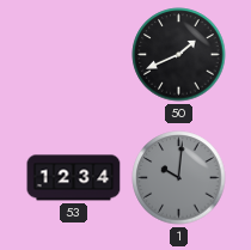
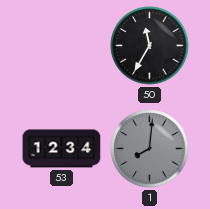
50: 1:41 -> 11:35
1: 10:01 -> 8:01
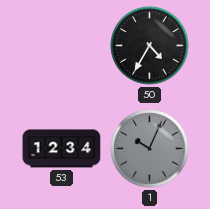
50: 11:35 -> 4:35
1: 8:01 -> 10:04
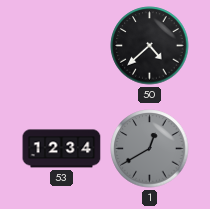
50: 4:35 -> 4:38
1: 10:04 -> 12:40
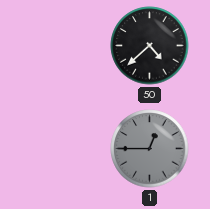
53: 12:34 -> none
1: 12:40 -> 12:45
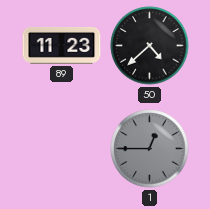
89: none -> 11:23
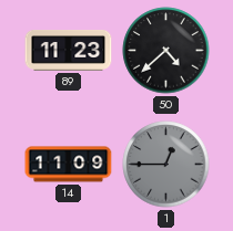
14: none -> 11:09
